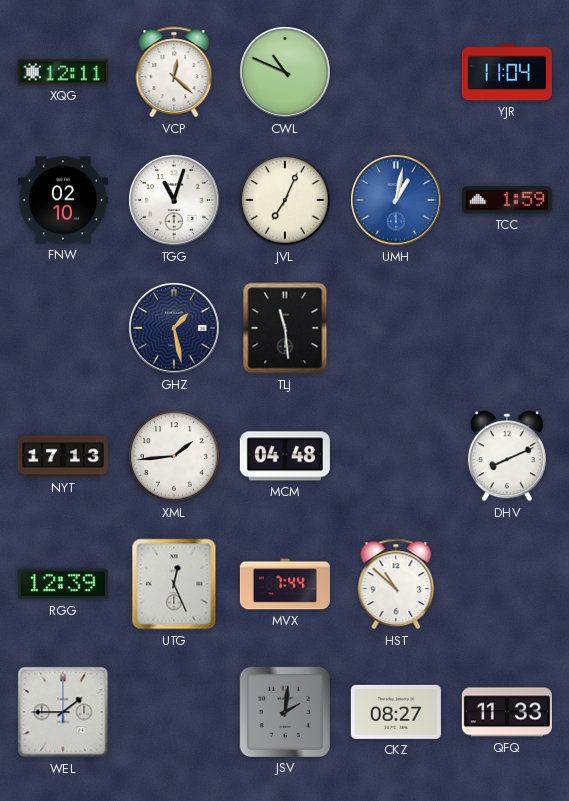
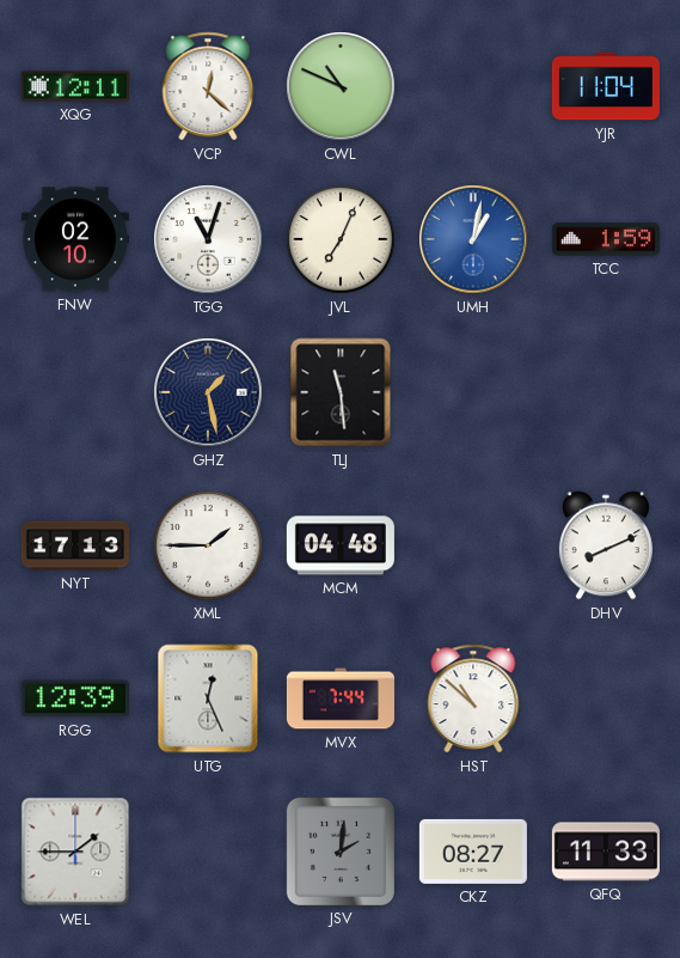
XML: 1:44 -> 1:45
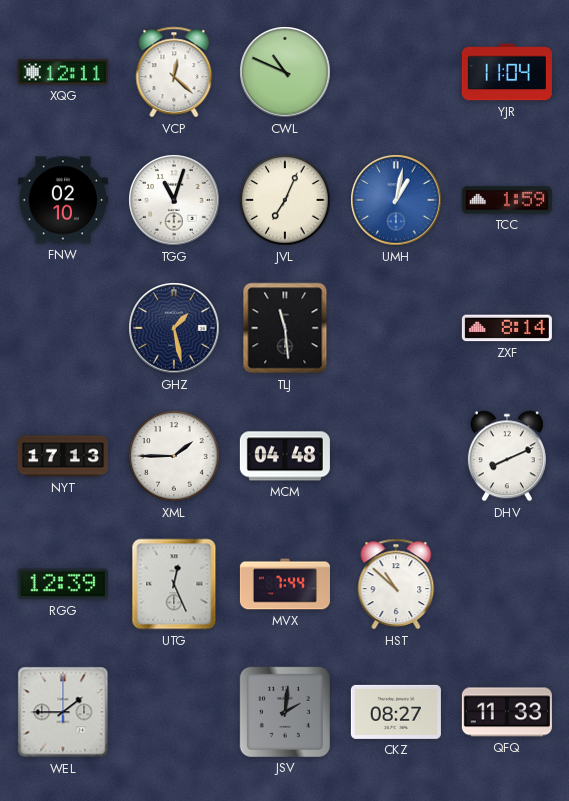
ZXF: none -> 8:14
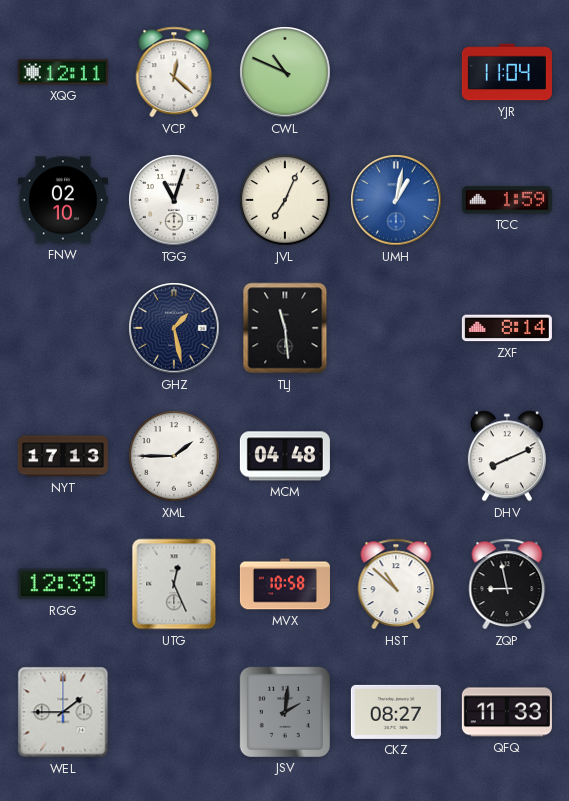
MVX: 7:44 -> 10:58
ZQP: none -> 8:58
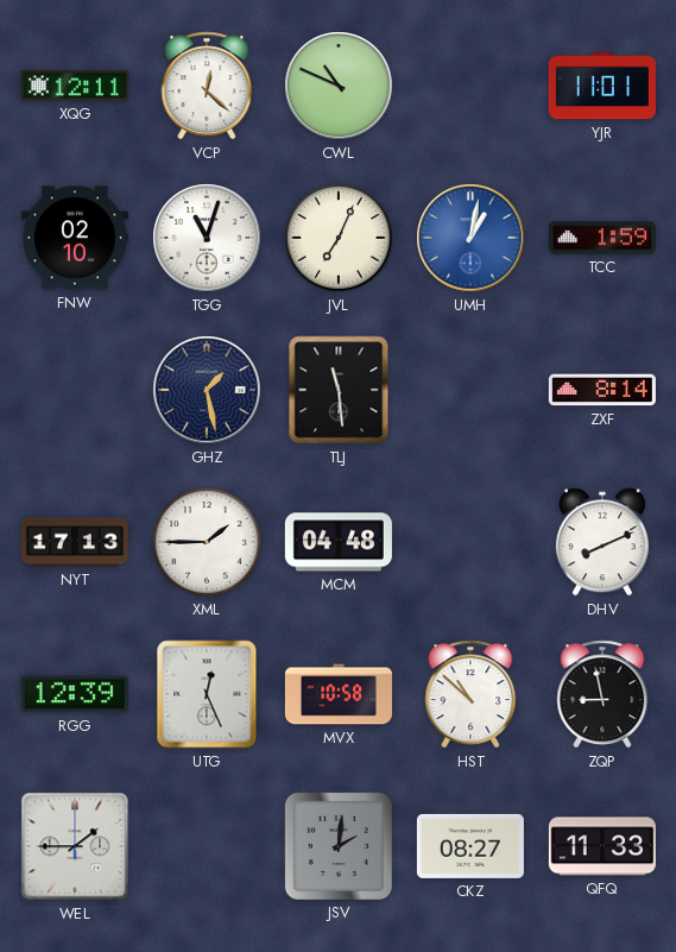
YJR: 11:04 -> 11:01
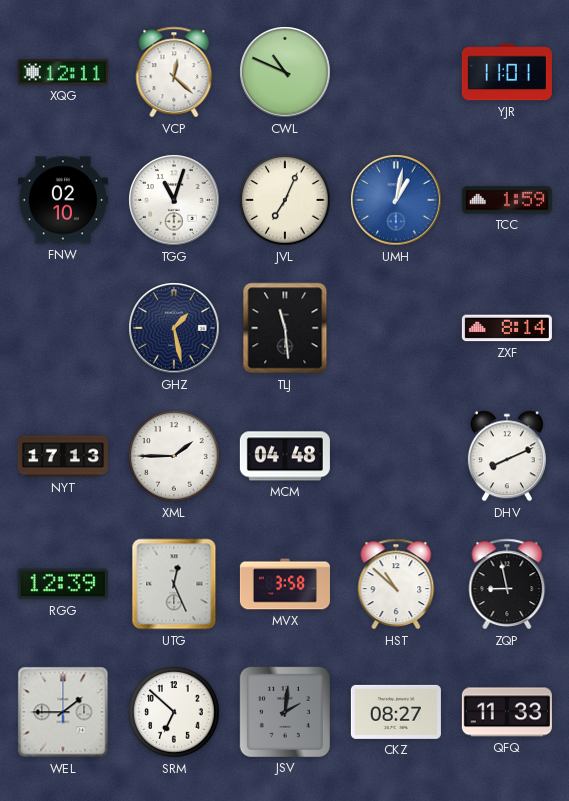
MVX: 10:58 -> 3:58
SRM: none -> 6:52
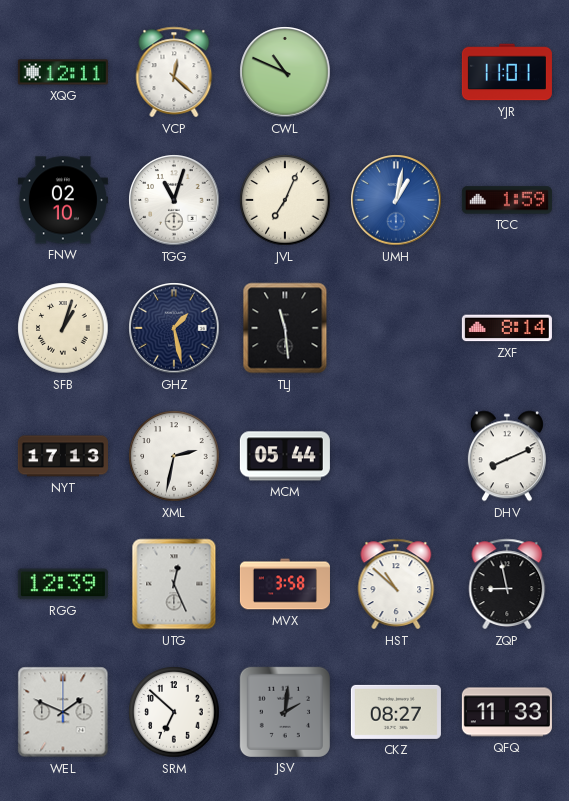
SFB: none -> 1:03
XML: 1:45 -> 2:32
MCM: 04:48 -> 05:44
WEL: 1:45 -> 1:49
